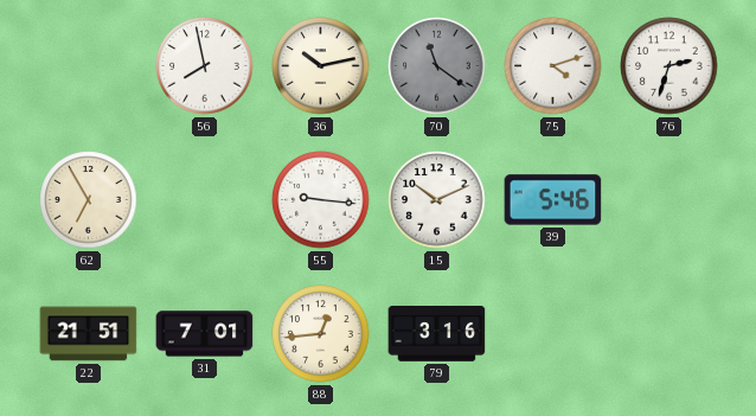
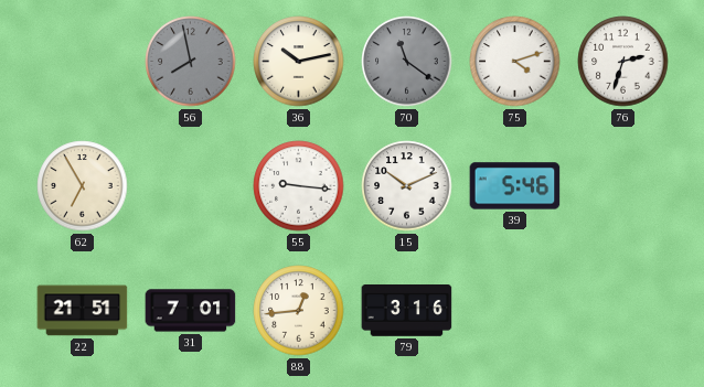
56 dial: white -> grey
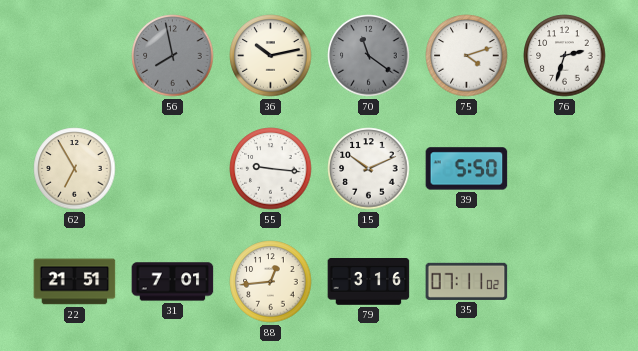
39: 5:46 -> 5:50
35: none -> 07:11
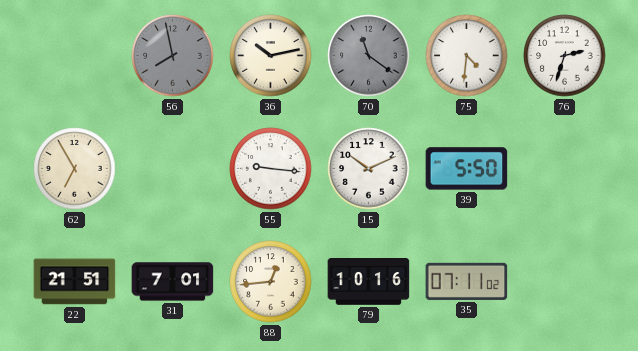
75: 4:12 -> 4:31
79: 3:16 -> 10:16
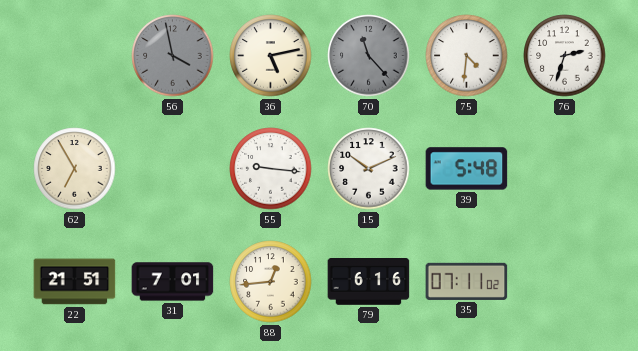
56: 7:58 -> 3:58
36: 10:13 -> 5:13
70: 11:21 -> 11:23
39: 5:50 -> 5:48
79: 10:16 -> 6:16
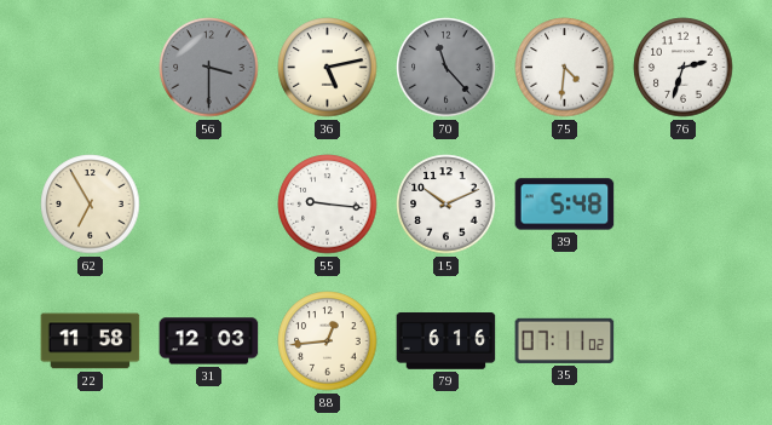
56: 3:58 -> 3:30
22: 21:51 -> 11:58
31: 7:01 -> 12:03
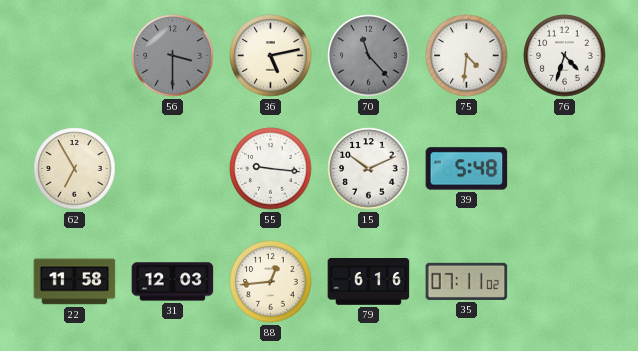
76: 2:33 -> 4:33
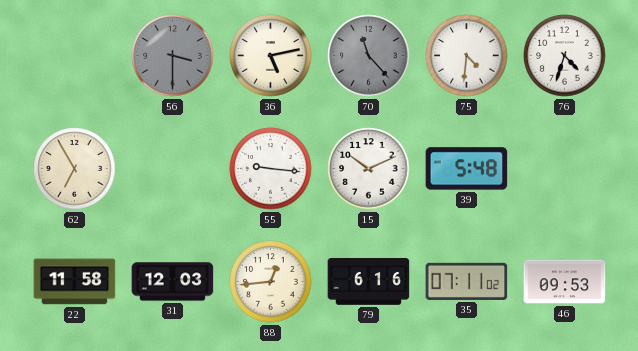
46: none -> 09:53
